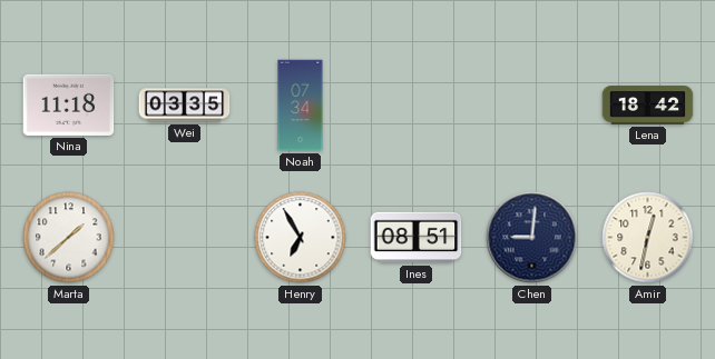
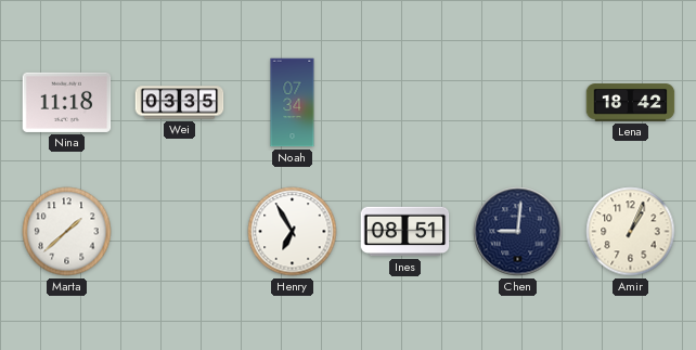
Amir: 12:32 -> 1:04
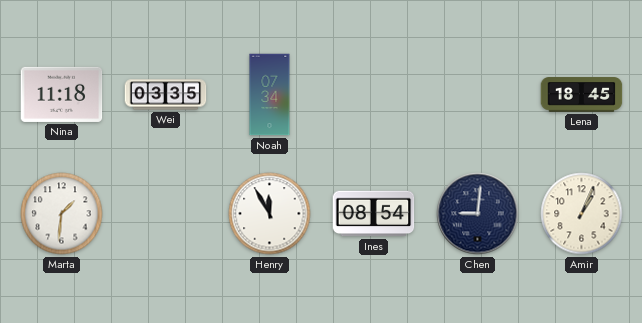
Lena: 18:42 -> 18:45
Marta: 1:38 -> 1:31
Henry: 6:55 -> 11:55
Ines: 08:51 -> 08:54
